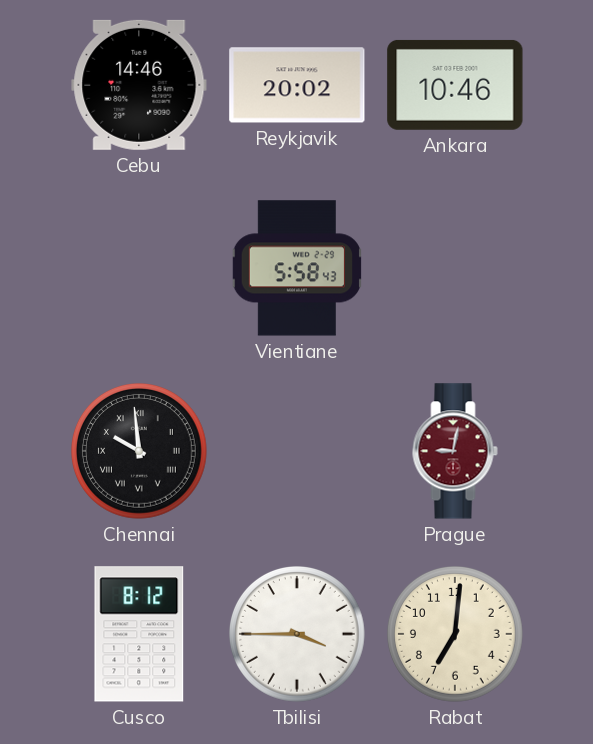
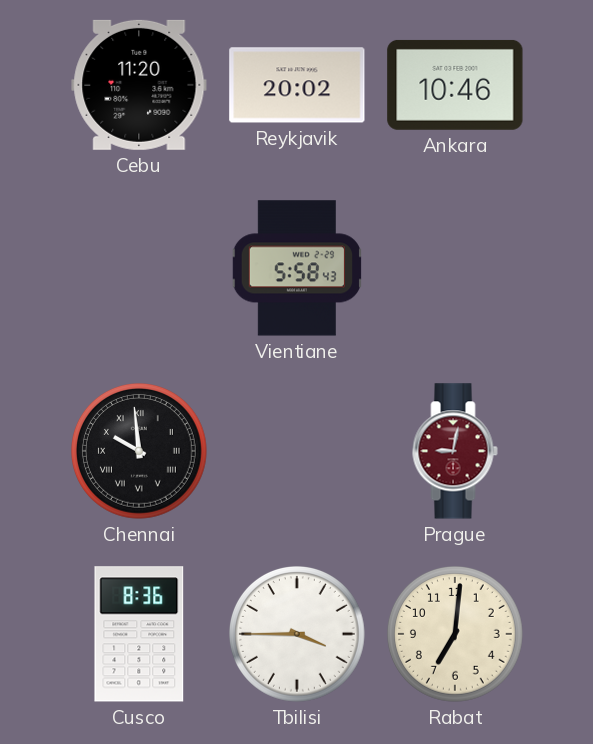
Cebu: 14:46 -> 11:20
Cusco: 8:12 -> 8:36
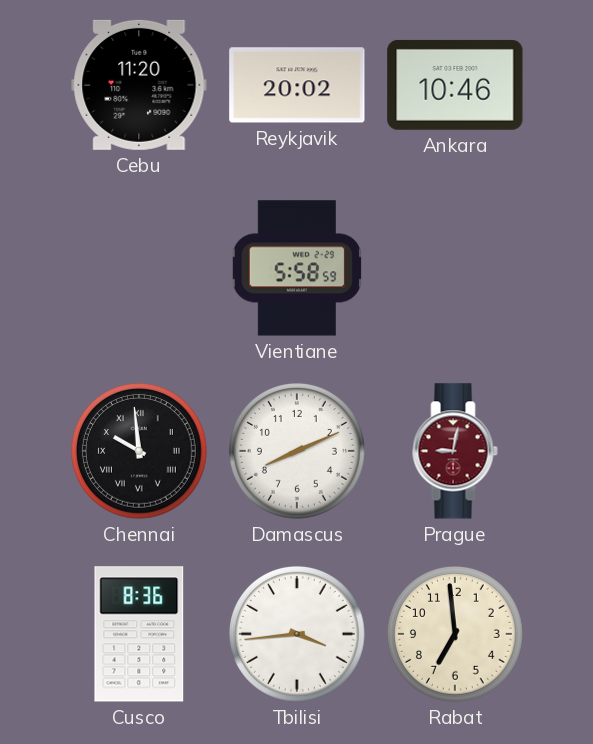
Vientiane: 5:58:43 -> 5:58:59
Damascus: none -> 8:11
Tbilisi: 3:45 -> 3:44
Rabat: 7:01 -> 6:59
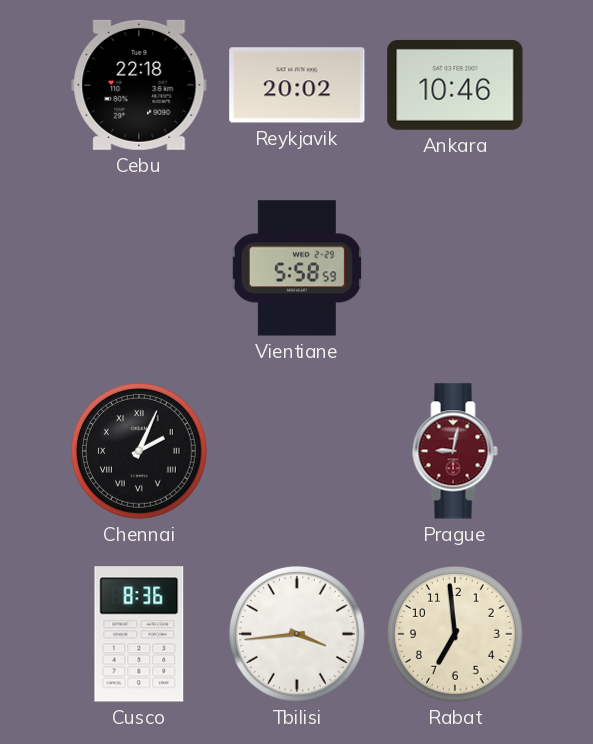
Cebu: 11:20 -> 22:18
Chennai: 9:59 -> 2:04
Damascus: 8:11 -> none
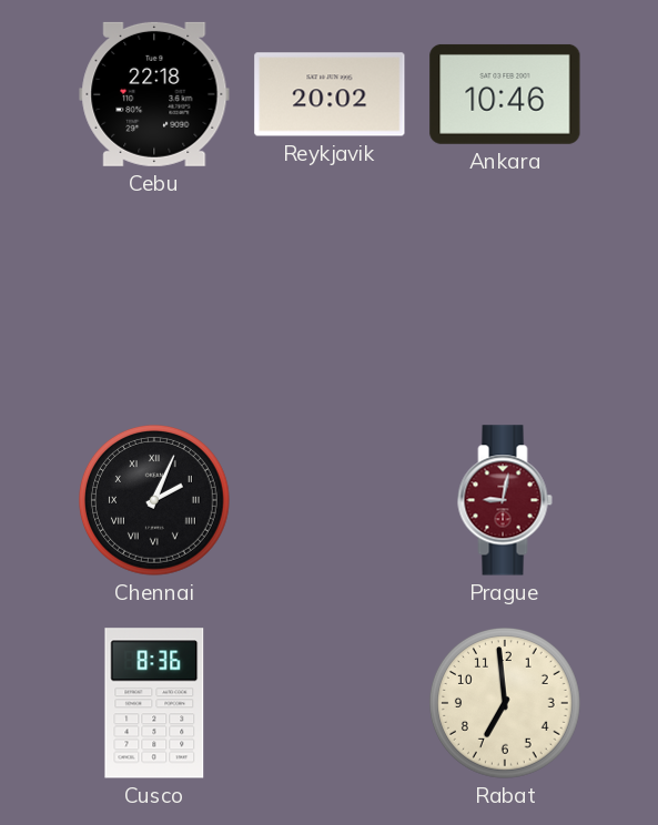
Vientiane: 5:58 -> none
Tbilisi: 3:44 -> none
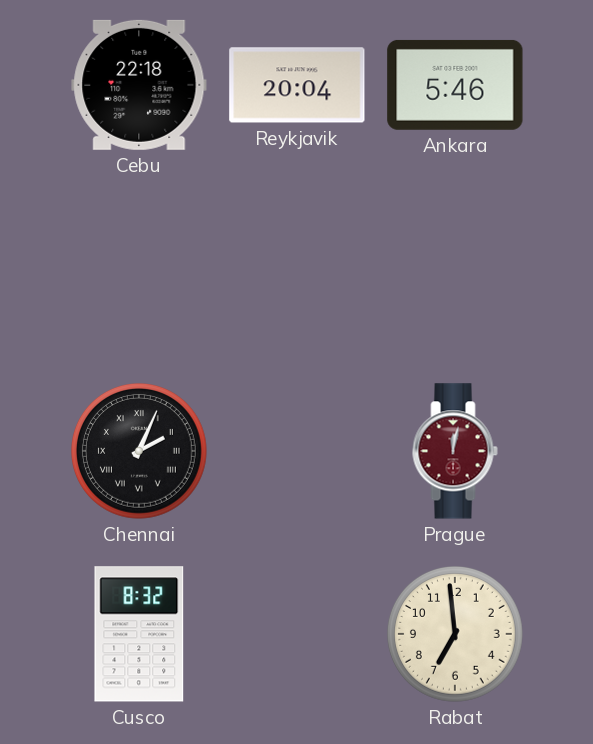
Reykjavik: 20:02 -> 20:04
Ankara: 10:46 -> 5:46
Prague: 9:02 -> 12:02
Cusco: 8:36 -> 8:32
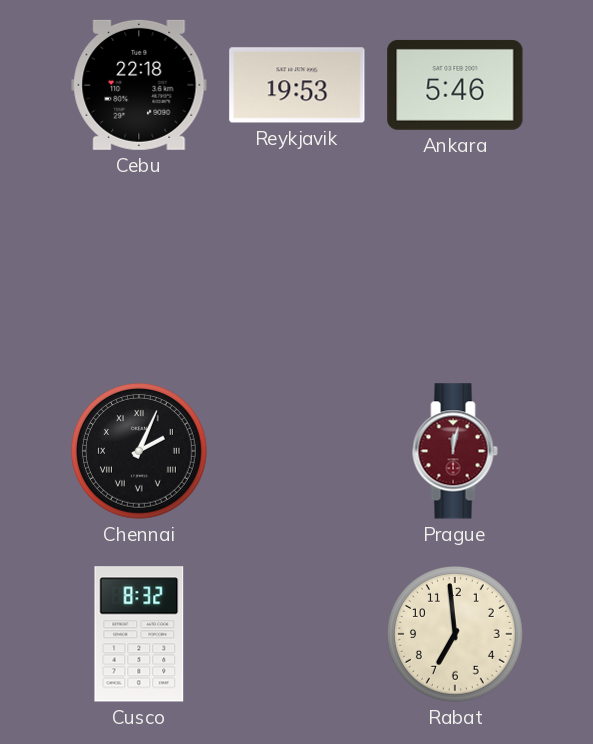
Reykjavik: 20:04 -> 19:53
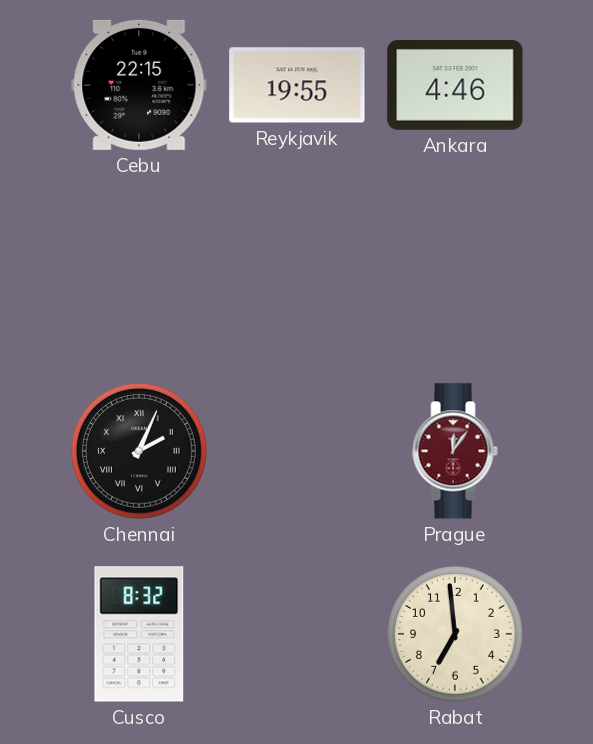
Cebu: 22:18 -> 22:15
Reykjavik: 19:53 -> 19:55
Ankara: 5:46 -> 4:46
Prague: 12:02 -> 12:06
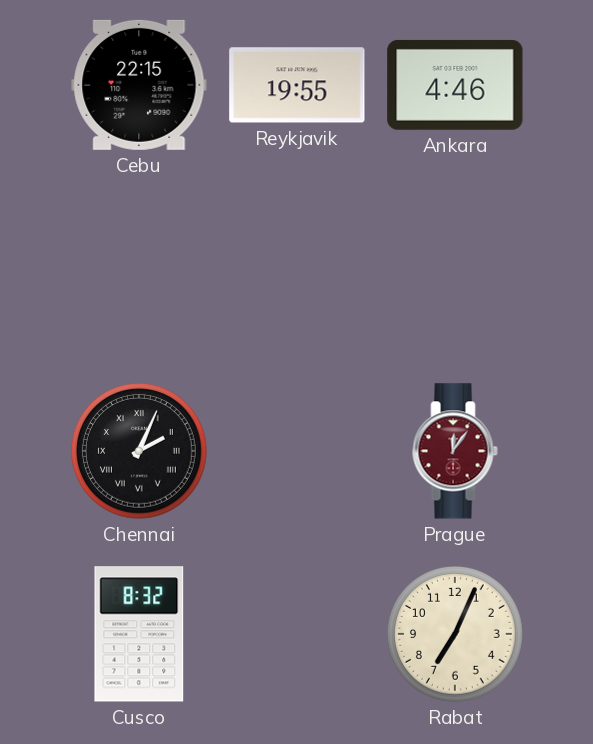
Rabat: 6:59 -> 7:04
